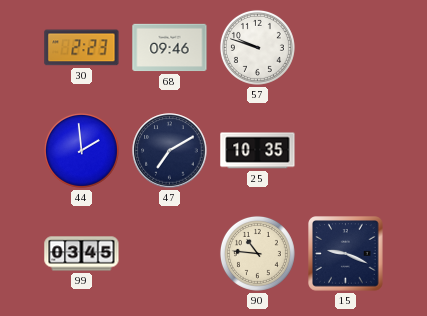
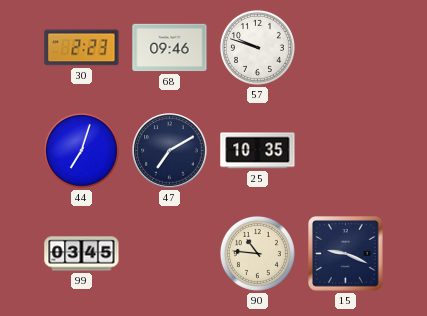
44: 1:59 -> 7:03
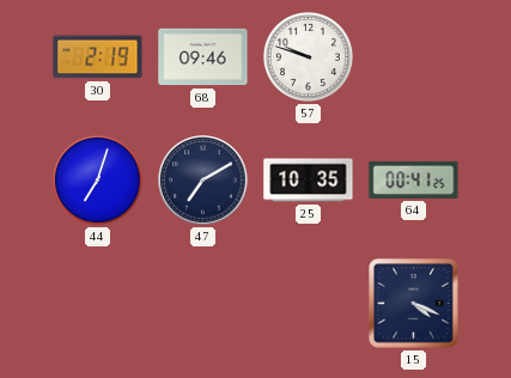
30: 2:23 -> 2:19
64: none -> 00:41
99: 03:45 -> none
90: 10:46 -> none
15: 9:19 -> 4:19
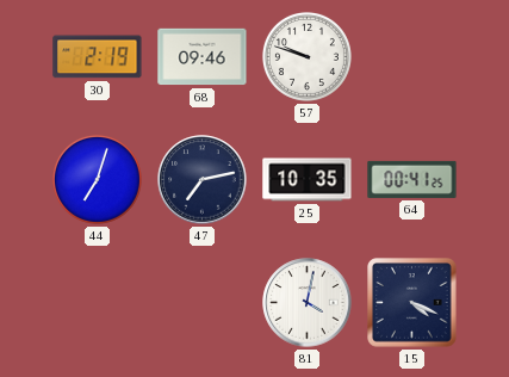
47: 7:10 -> 7:13
81: none -> 4:02
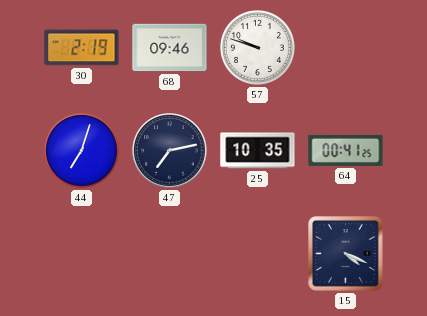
81: 4:02 -> none
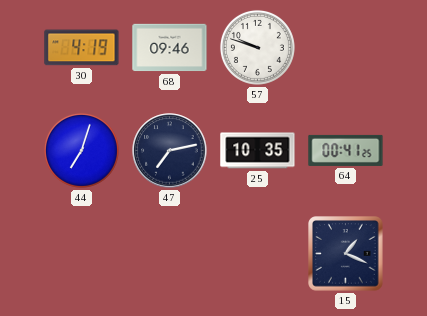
30: 2:19 -> 4:19
15: 4:19 -> 1:19
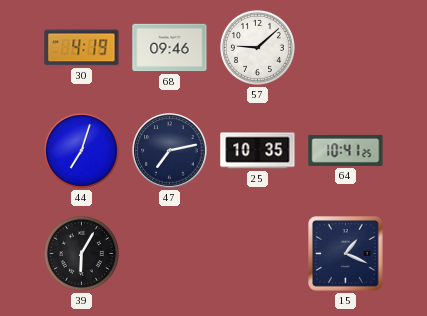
57: 9:48 -> 9:08
64: 00:41 -> 10:41
39: none -> 6:05
